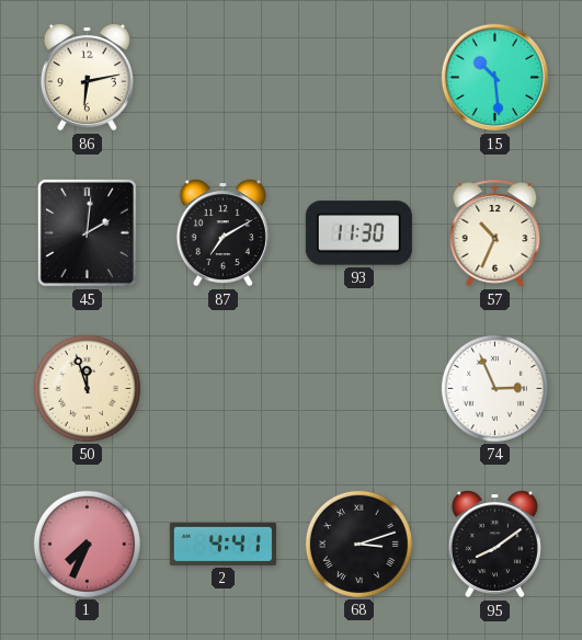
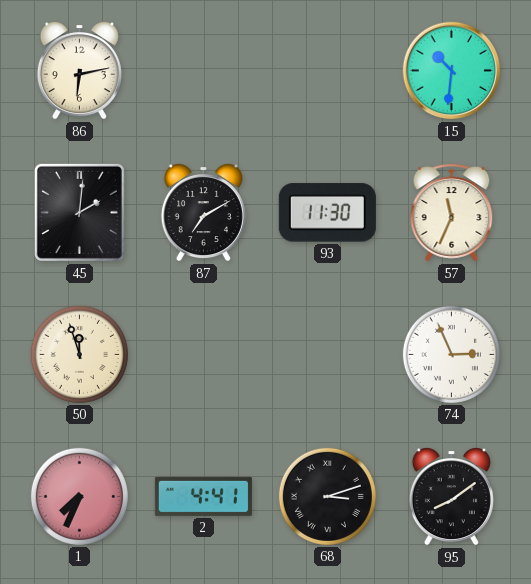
15: 10:29 -> 10:31
57: 10:34 -> 11:34
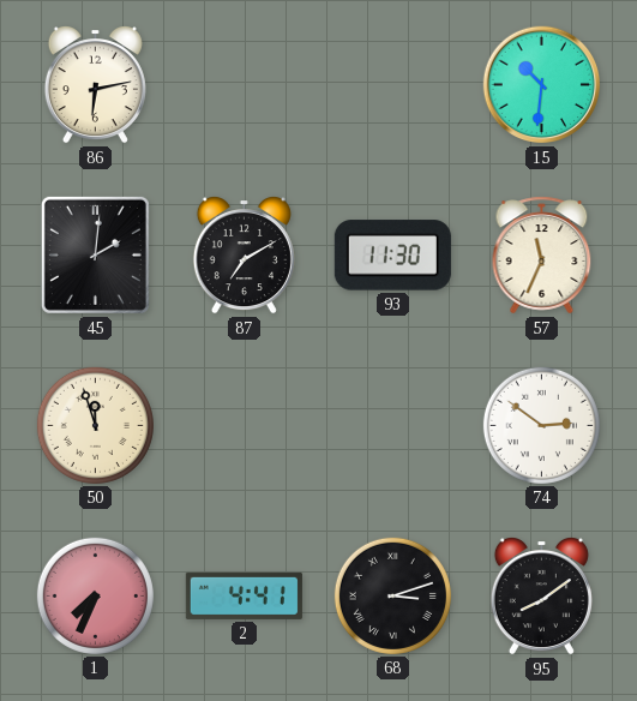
74: 2:56 -> 2:51
